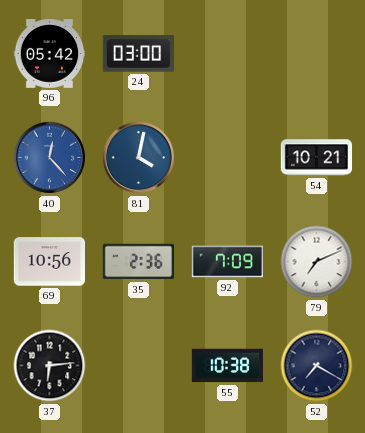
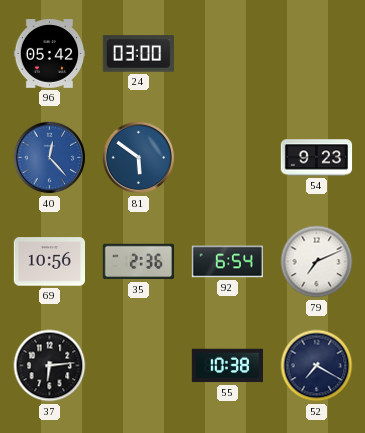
81: 4:02 -> 5:51
54: 10:21 -> 9:23
92: 7:09 -> 6:54
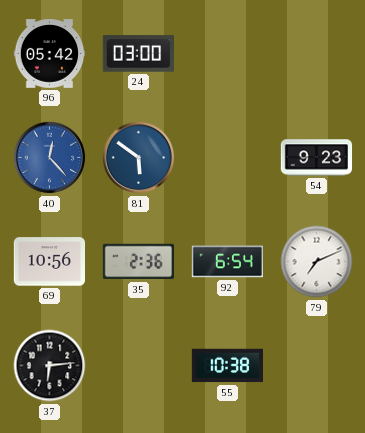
52: 7:20 -> none
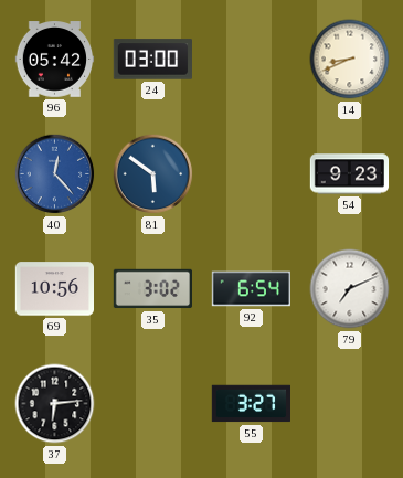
14: none -> 8:41
35: 2:36 -> 3:02
55: 10:38 -> 3:27
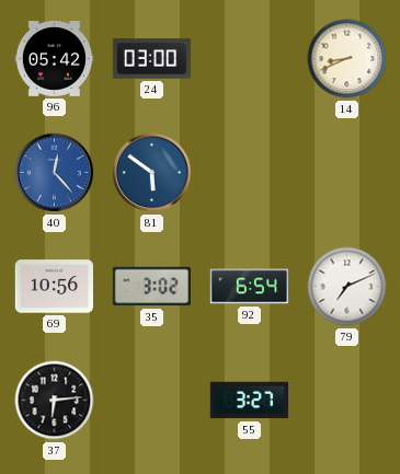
54: 9:23 -> none
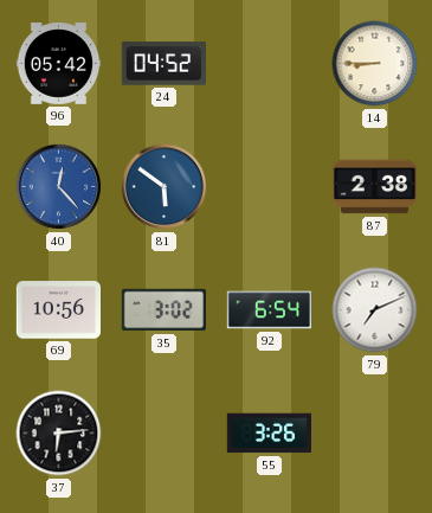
24: 03:00 -> 04:52
14: 8:41 -> 8:45
87: none -> 2:38
55: 3:27 -> 3:26
